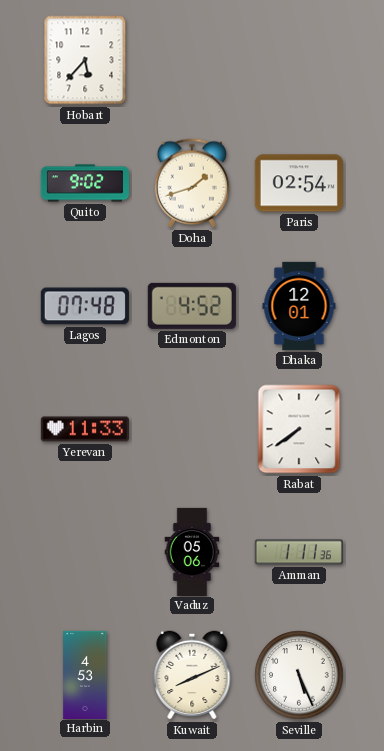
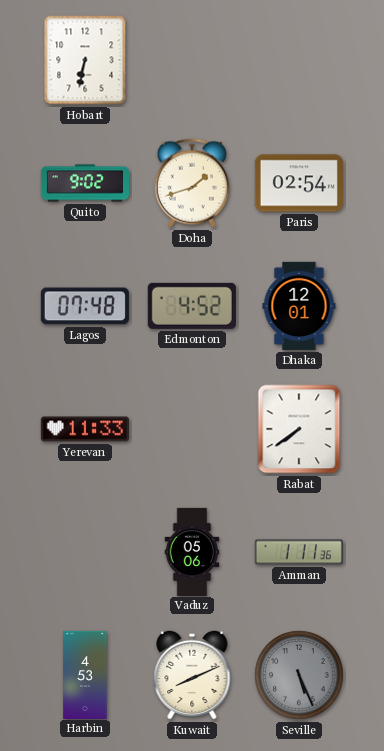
Hobart: 5:37 -> 6:32
Seville dial: white -> grey
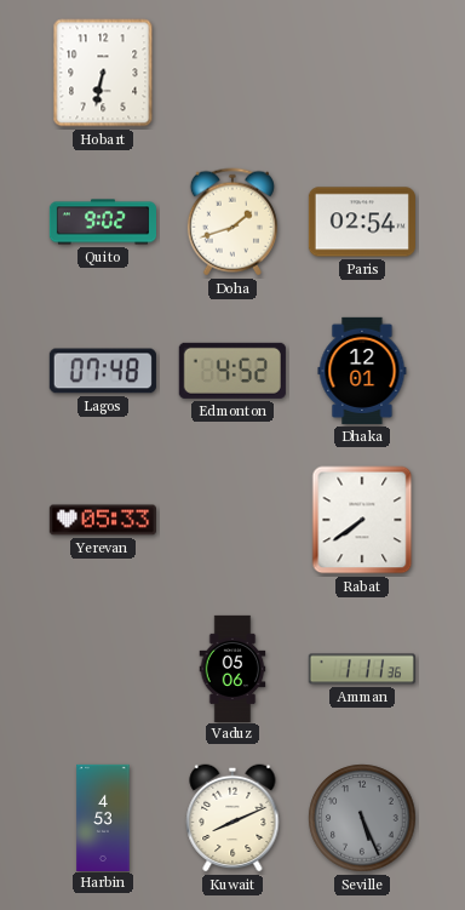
Yerevan: 11:33 -> 05:33
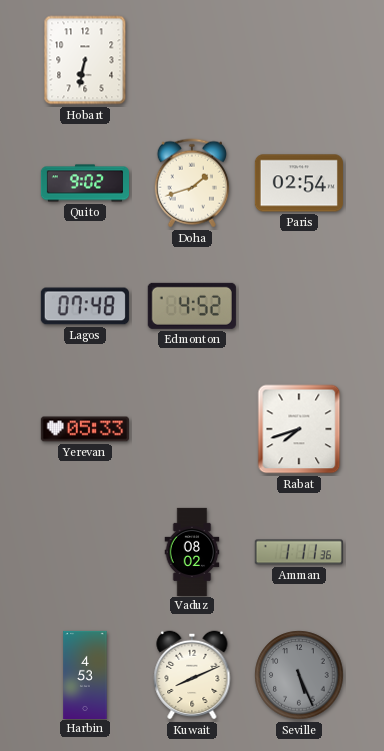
Dhaka: 12:01 -> none
Rabat: 7:39 -> 7:42
Vaduz: 05:06 -> 08:02
